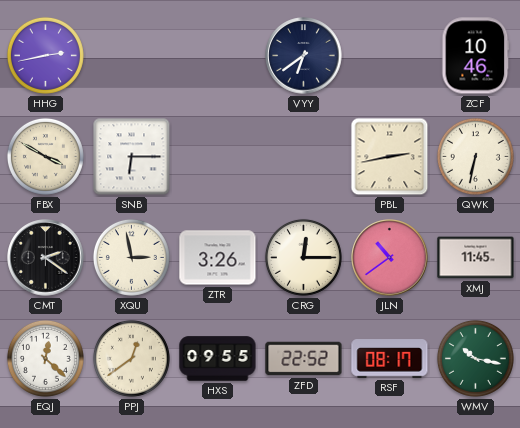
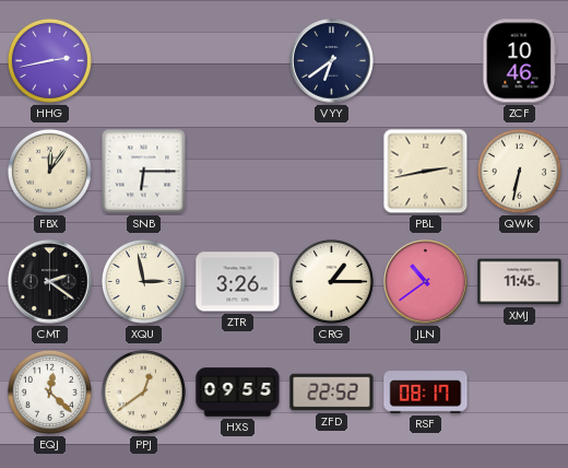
FBX: 3:50 -> 12:06
CRG: 12:15 -> 1:15
WMV: 10:17 -> none
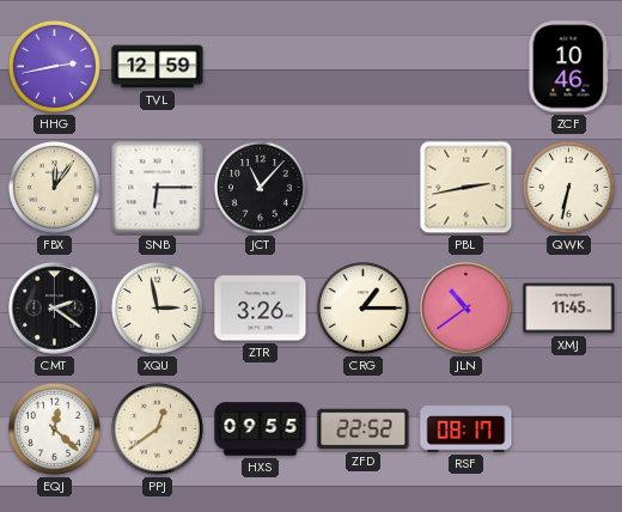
TVL: none -> 12:59
VYY: 6:39 -> none
JCT: none -> 11:07
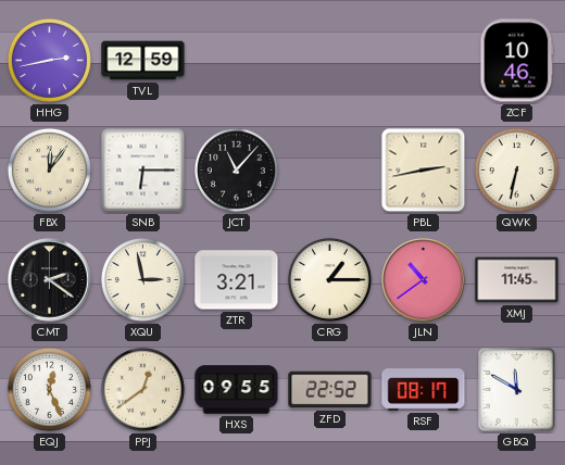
ZTR: 3:26 -> 3:21
EQJ: 12:22 -> 12:26
GBQ: none -> 11:50
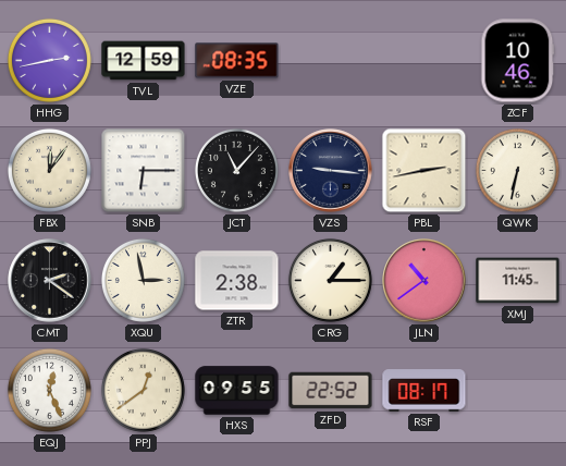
VZE: none -> 08:35
VZS: none -> 9:16
ZTR: 3:21 -> 2:38
GBQ: 11:50 -> none
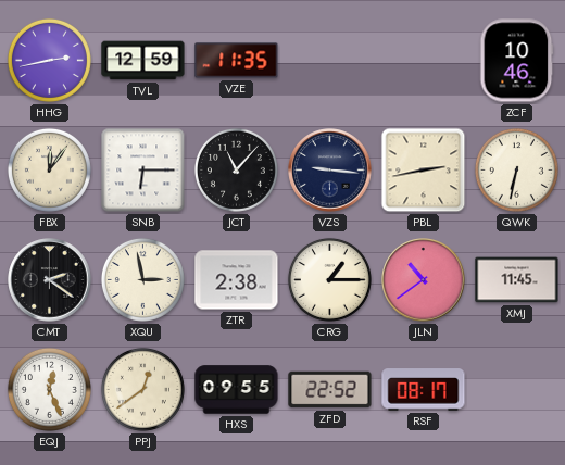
VZE: 08:35 -> 11:35
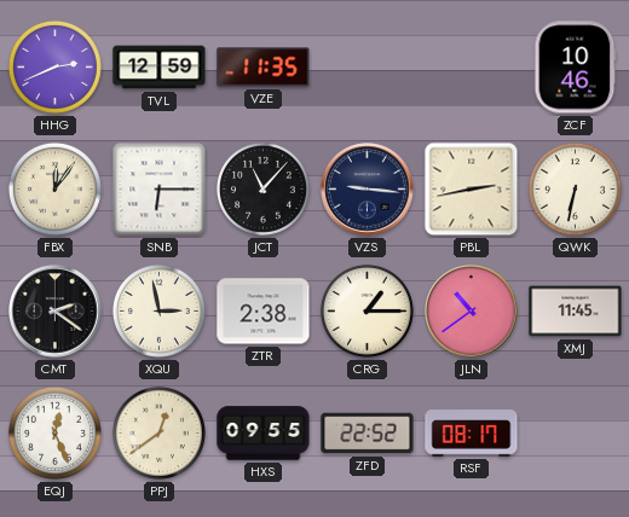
HHG: 2:43 -> 2:41
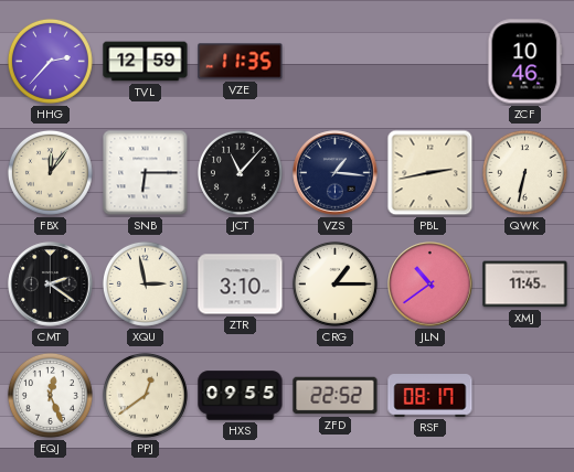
HHG: 2:41 -> 2:37
VZS: 9:16 -> 1:16
ZTR: 2:38 -> 3:10
